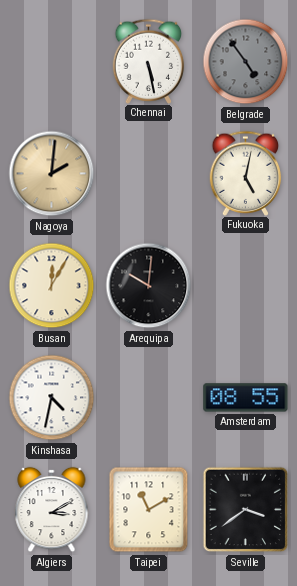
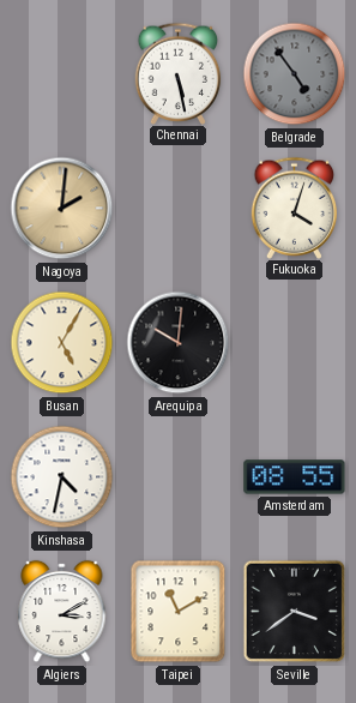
Fukuoka: 5:02 -> 4:03
Busan: 12:05 -> 5:05
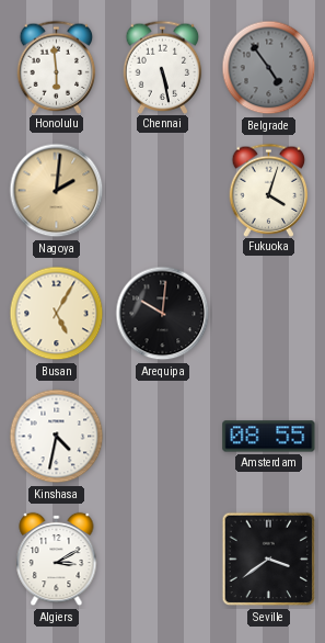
Honolulu: none -> 5:59
Taipei: 11:10 -> none
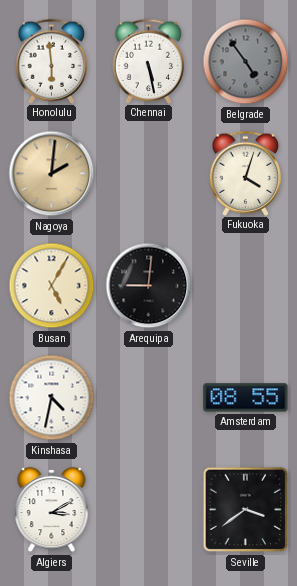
Arequipa: 10:01 -> 9:01
